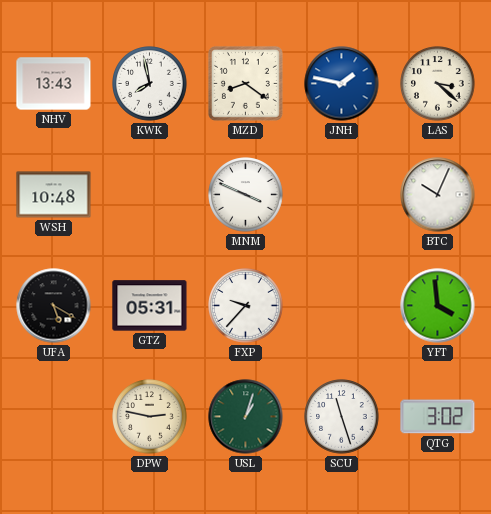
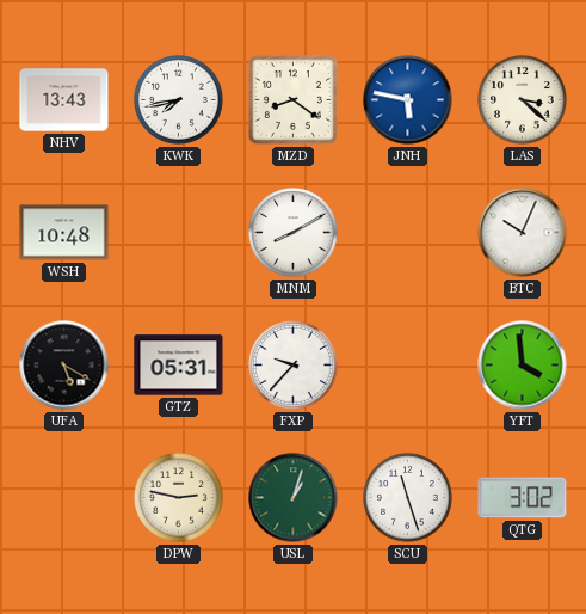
KWK: 7:58 -> 7:43
JNH: 1:47 -> 5:47
MNM: 3:49 -> 8:10
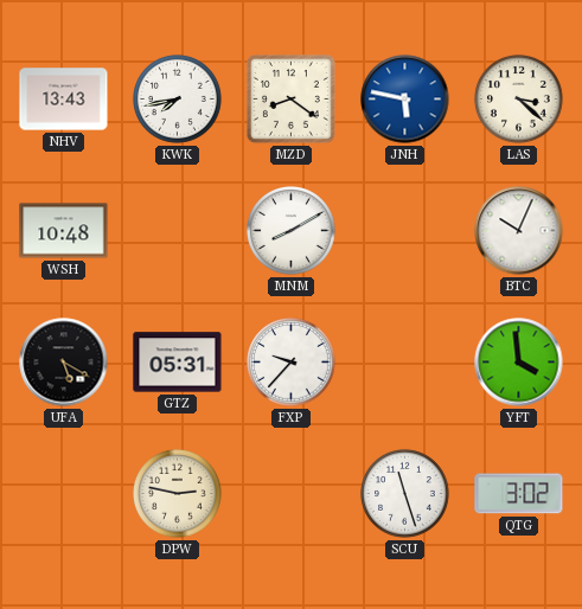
USL: 1:03 -> none
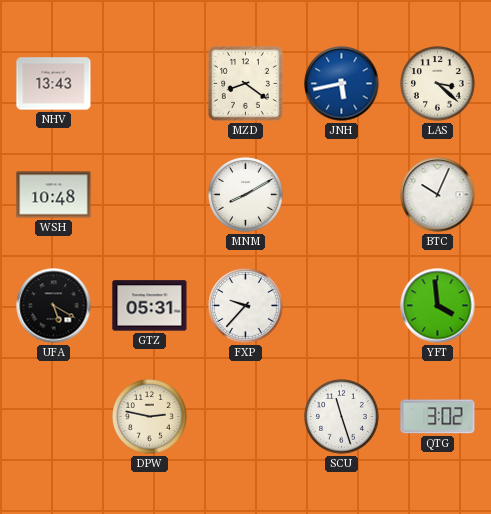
KWK: 7:43 -> none
JNH: 5:47 -> 5:43
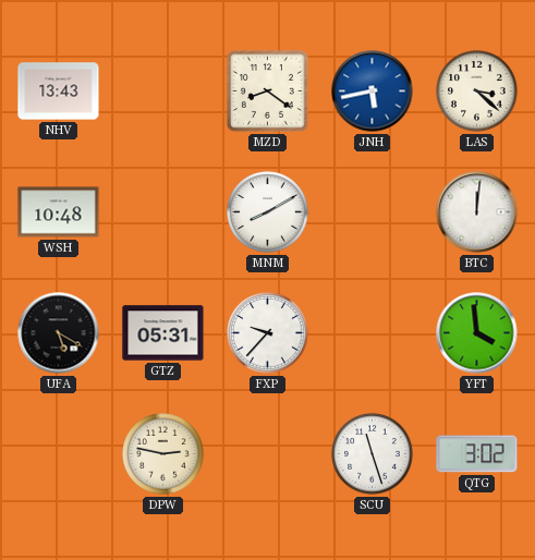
BTC: 10:04 -> 12:01
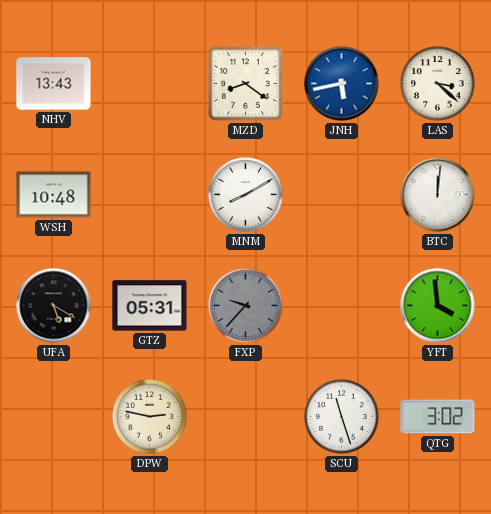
FXP dial: white -> grey
